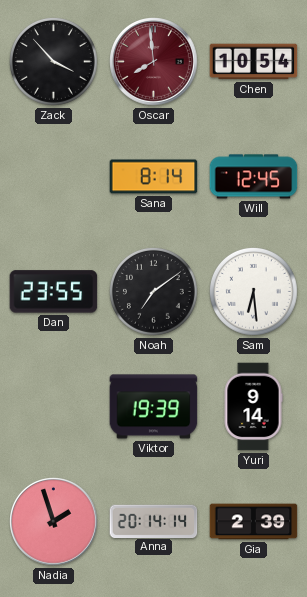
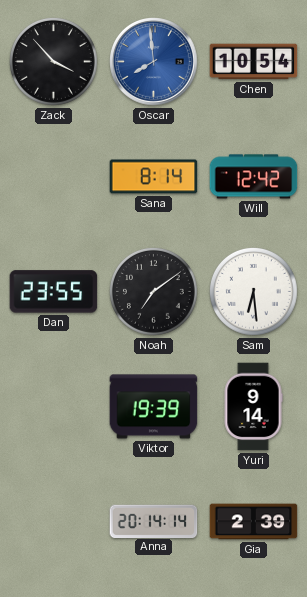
Oscar dial: burgundy -> blue
Will: 12:45 -> 12:42
Nadia: 1:57 -> none
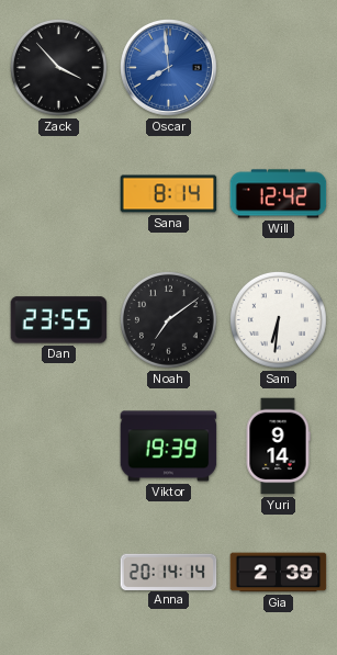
Chen: 10:54 -> none
Sam: 6:29 -> 6:31
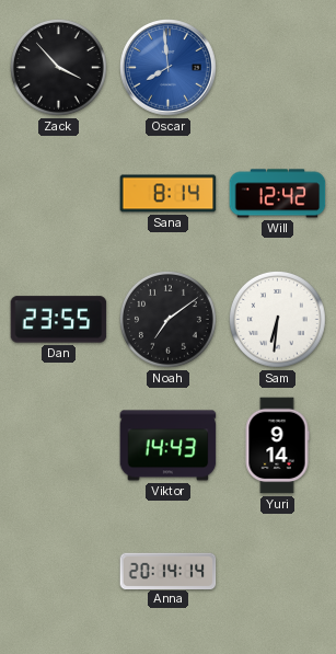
Viktor: 19:39 -> 14:43
Gia: 2:39 -> none
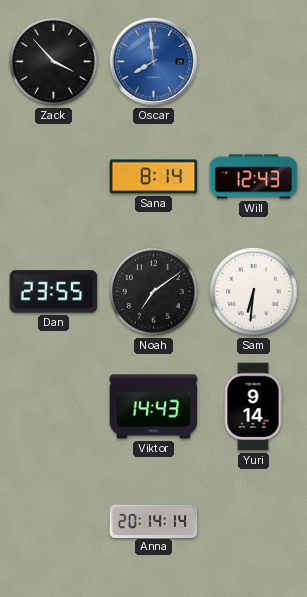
Will: 12:42 -> 12:43
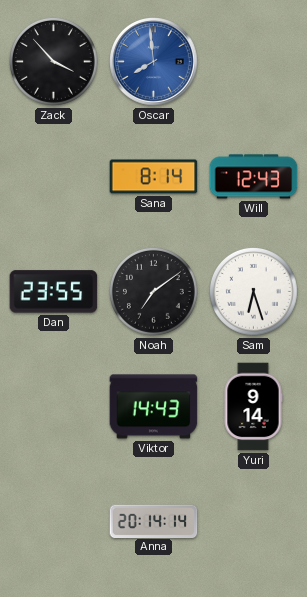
Sam: 6:31 -> 6:27
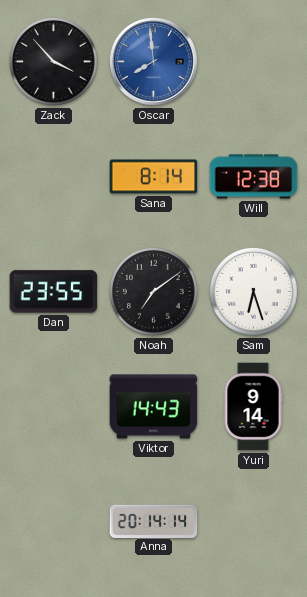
Will: 12:43 -> 12:38
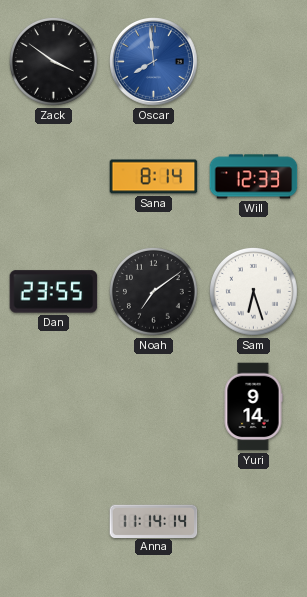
Zack: 3:53 -> 3:51
Will: 12:38 -> 12:33
Viktor: 14:43 -> none
Anna: 20:14 -> 11:14
